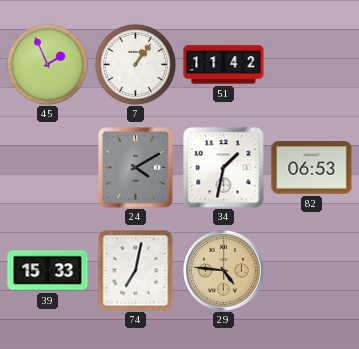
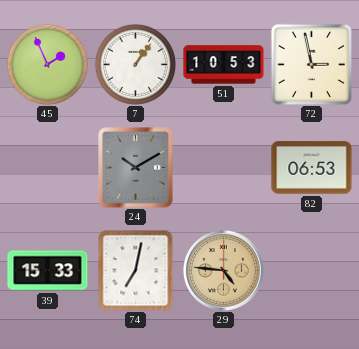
51: 11:42 -> 10:53
72: none -> 2:58
24: 4:10 -> 10:10
34: 1:32 -> none
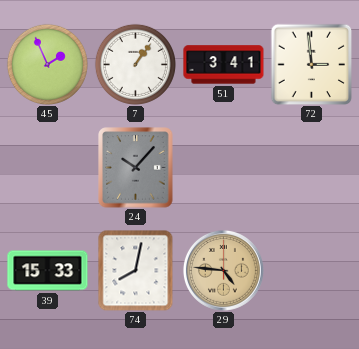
51: 10:53 -> 3:41
72: 2:58 -> 2:59
24: 10:10 -> 10:07
82: 06:53 -> none
74: 7:02 -> 8:02
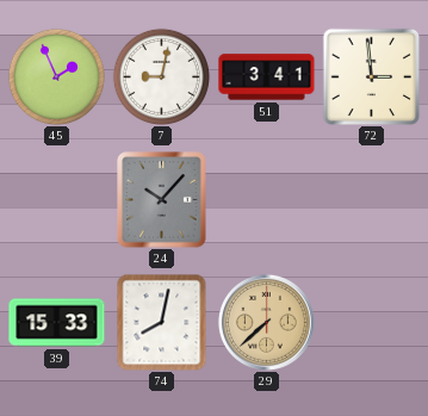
7: 1:06 -> 9:02
29: 4:46 -> 7:38
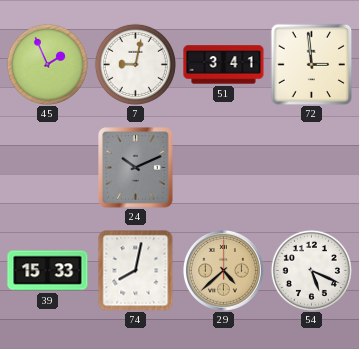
24: 10:07 -> 10:11
29: 7:38 -> 4:38
54: none -> 5:19
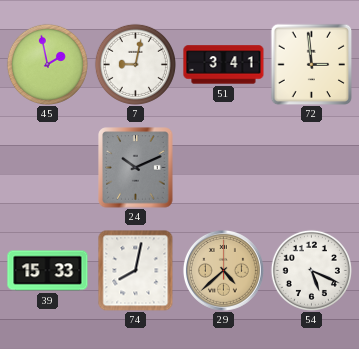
45: 1:56 -> 1:58
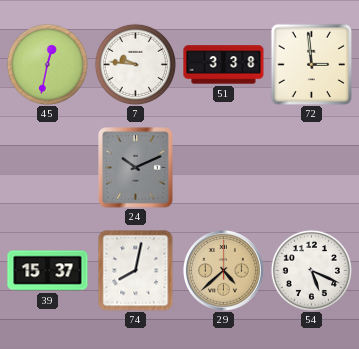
45: 1:58 -> 12:32
7: 9:02 -> 9:46
51: 3:41 -> 3:38
39: 15:33 -> 15:37
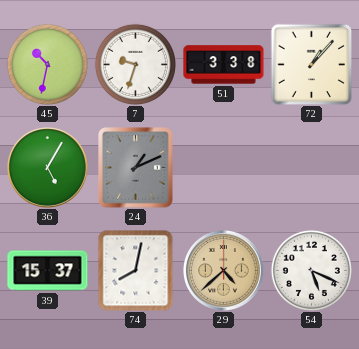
45: 12:32 -> 10:32
7: 9:46 -> 9:33
72: 2:59 -> 1:07
36: none -> 5:05
24: 10:11 -> 1:11
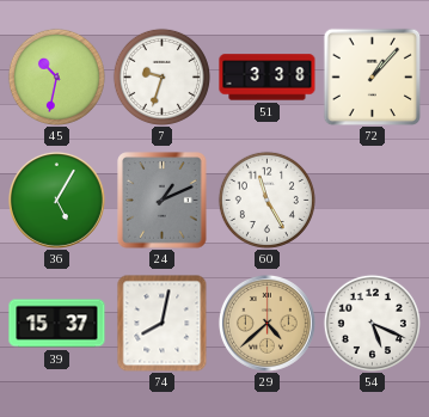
60: none -> 11:25
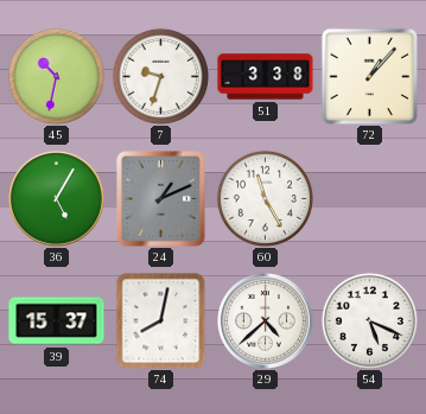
29 dial: champagne -> white
